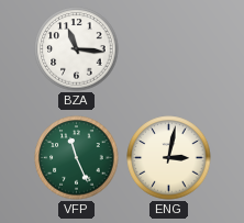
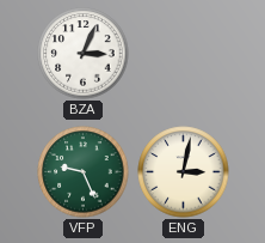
BZA: 11:16 -> 3:04
VFP: 11:26 -> 9:26
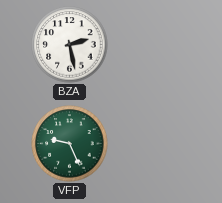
BZA: 3:04 -> 2:28
ENG: 3:02 -> none
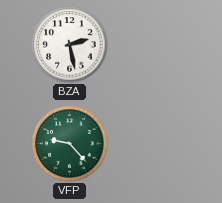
VFP: 9:26 -> 9:23
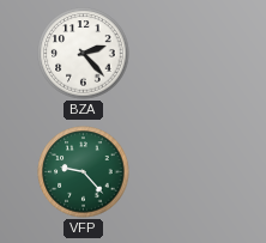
BZA: 2:28 -> 2:23
